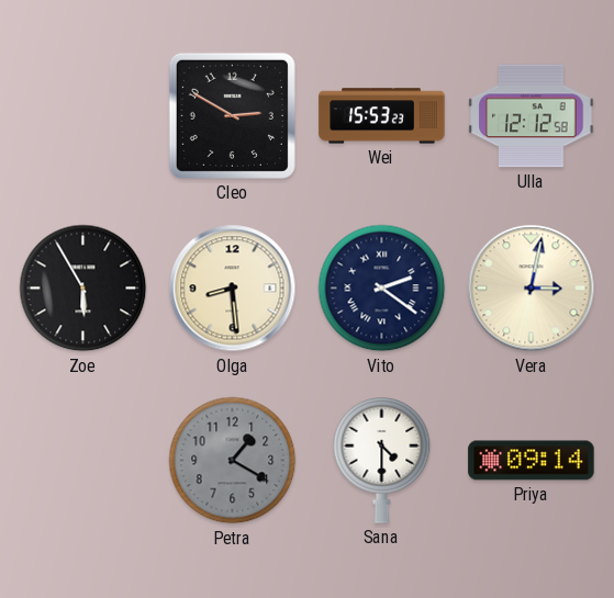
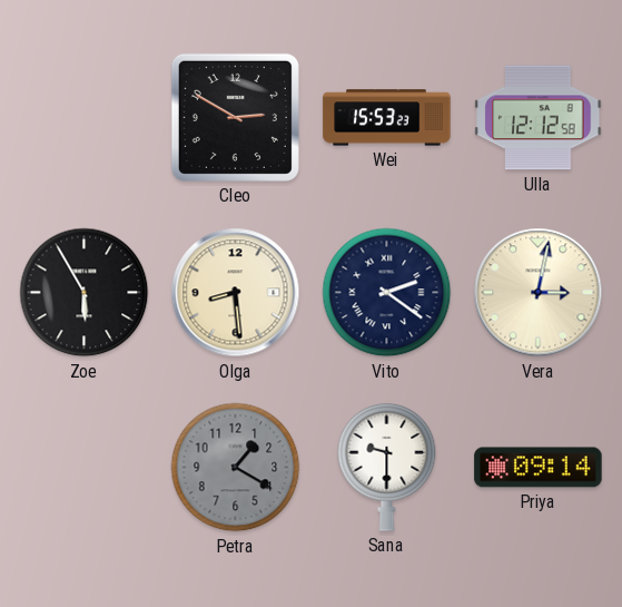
Sana: 4:30 -> 9:30
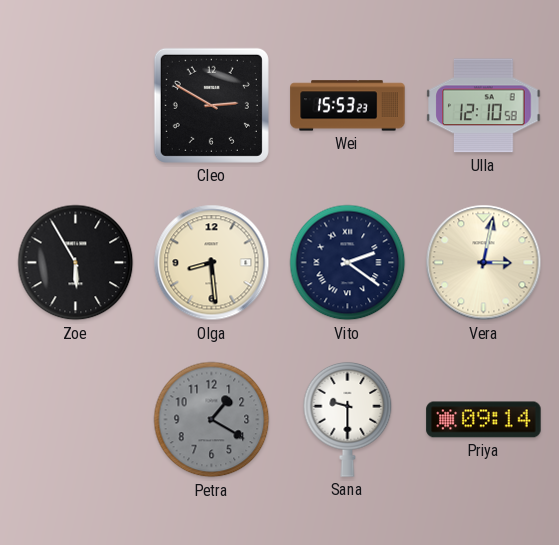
Ulla: 12:12 -> 12:10
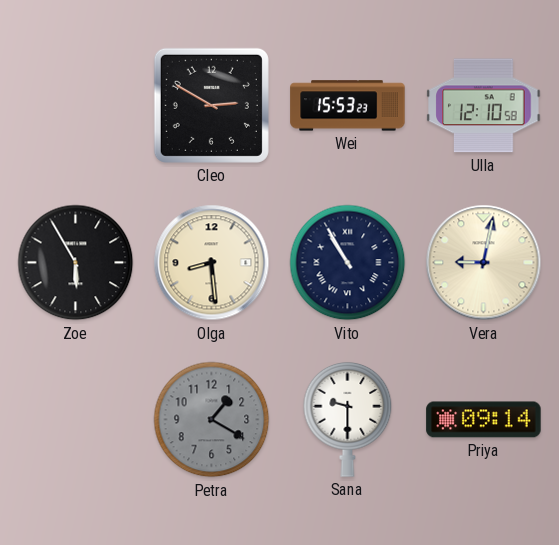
Vito: 2:21 -> 10:55
Vera: 3:02 -> 9:02
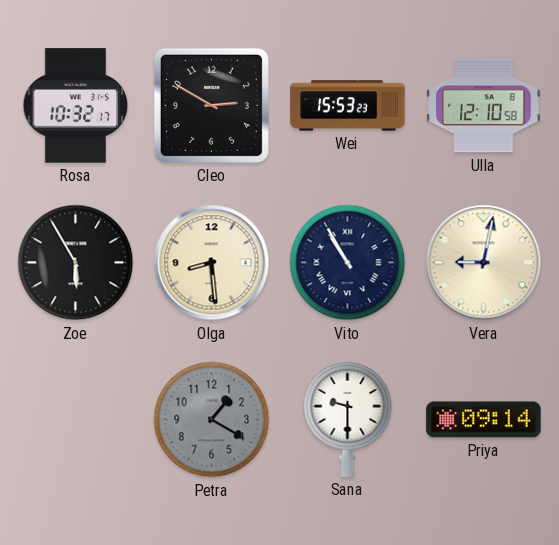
Rosa: none -> 10:32
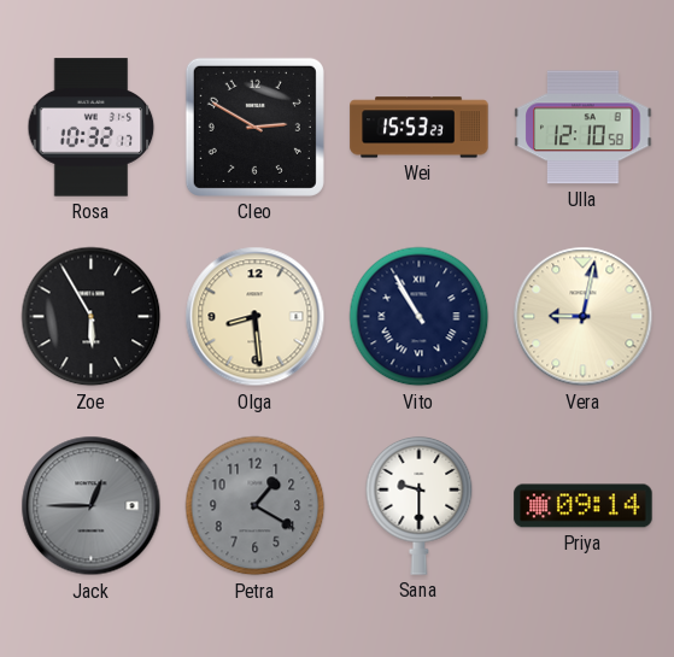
Jack: none -> 12:45
